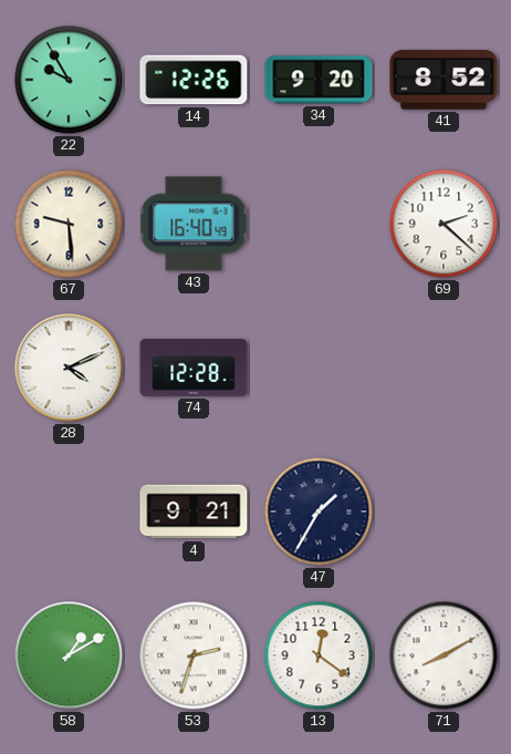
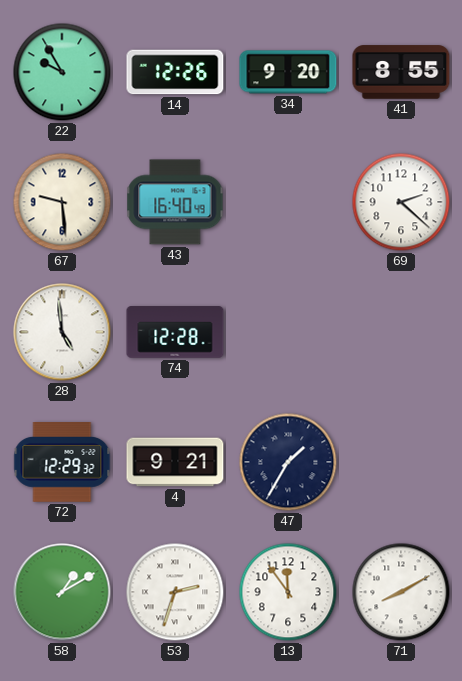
41: 8:52 -> 8:55
28: 4:11 -> 4:59
72: none -> 12:29
13: 12:21 -> 11:54
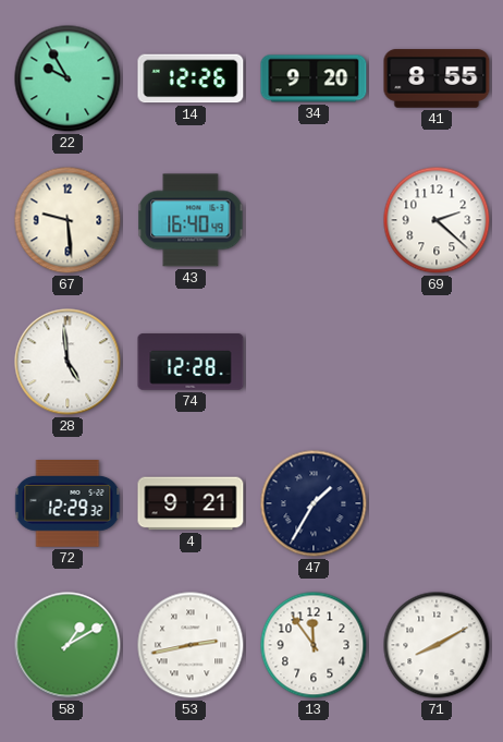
53: 2:33 -> 2:43
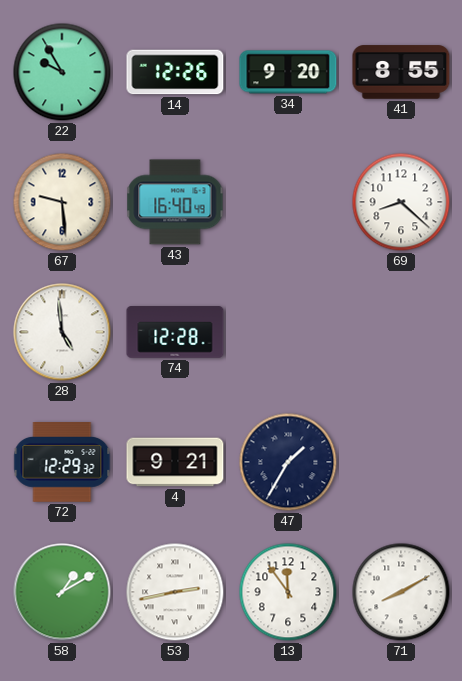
69: 2:22 -> 8:22
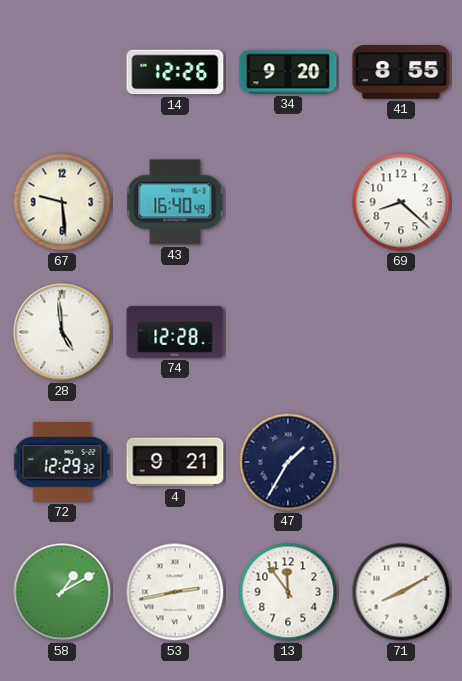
22: 9:55 -> none
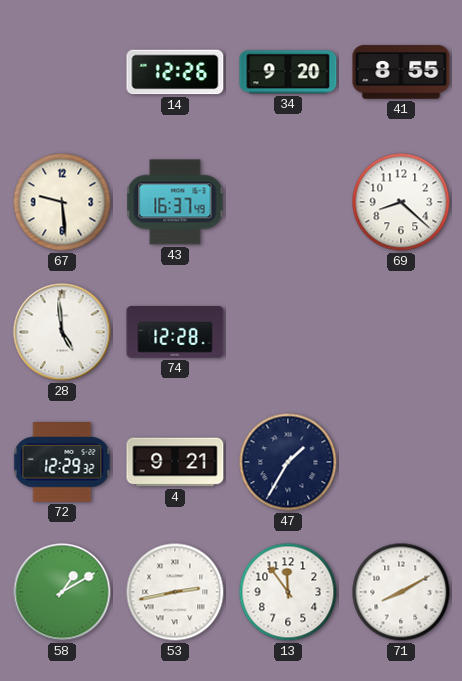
43: 16:40 -> 16:37
